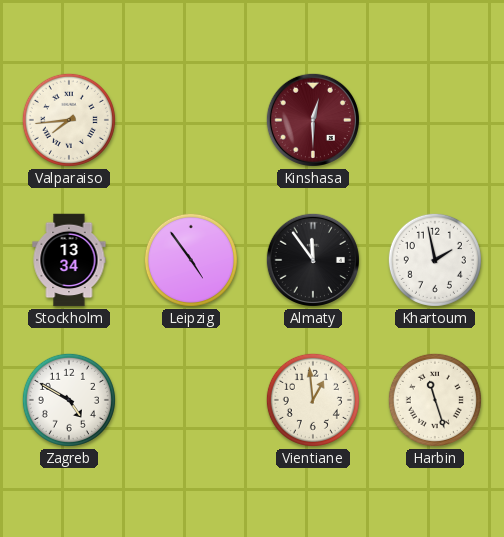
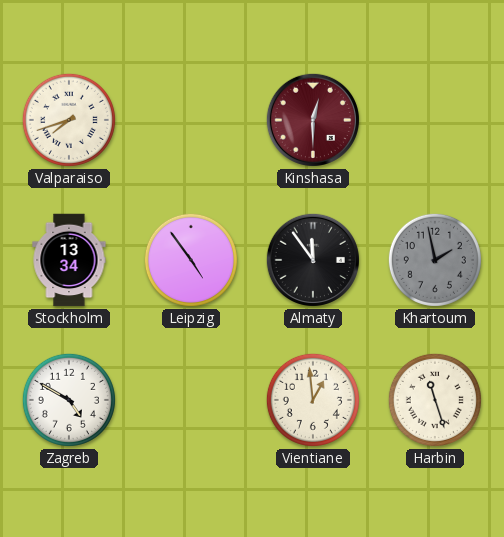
Valparaiso: 7:44 -> 7:42
Khartoum dial: white -> grey
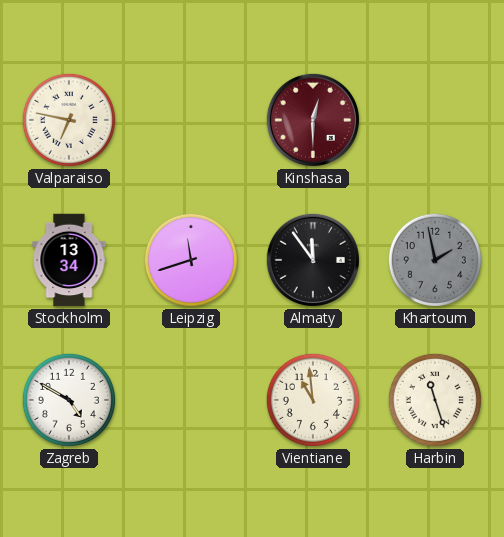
Valparaiso: 7:42 -> 6:47
Leipzig: 4:54 -> 11:42
Vientiane: 12:59 -> 10:59
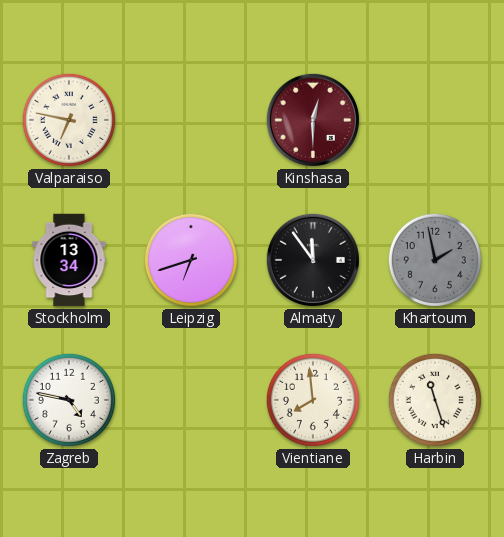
Leipzig: 11:42 -> 6:42
Zagreb: 4:50 -> 4:47
Vientiane: 10:59 -> 7:59
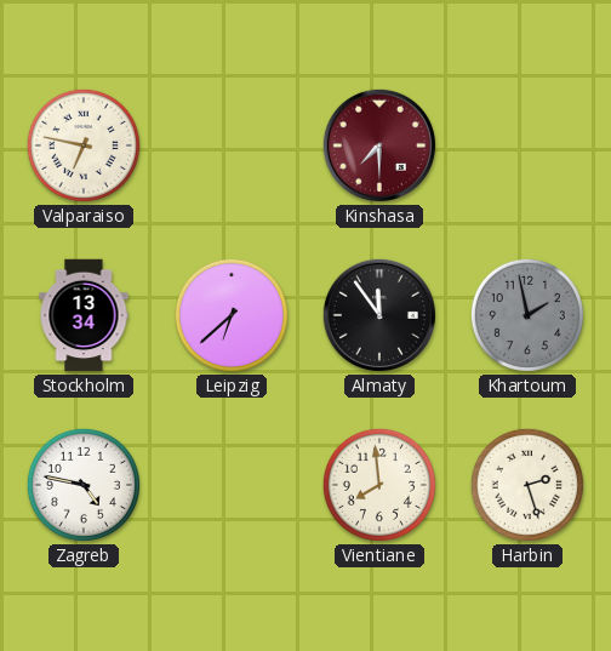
Kinshasa: 12:30 -> 7:30
Leipzig: 6:42 -> 6:38
Harbin: 11:27 -> 2:27
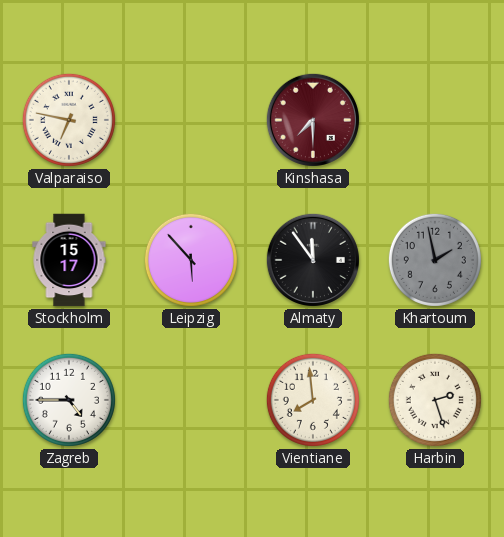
Stockholm: 13:34 -> 15:17
Leipzig: 6:38 -> 5:53
Zagreb: 4:47 -> 4:45
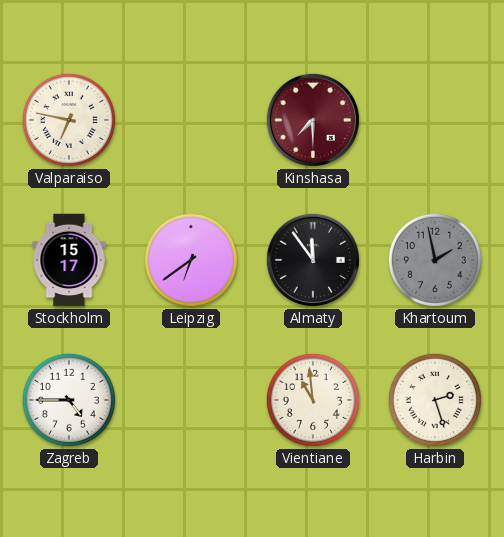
Leipzig: 5:53 -> 6:39
Vientiane: 7:59 -> 10:59
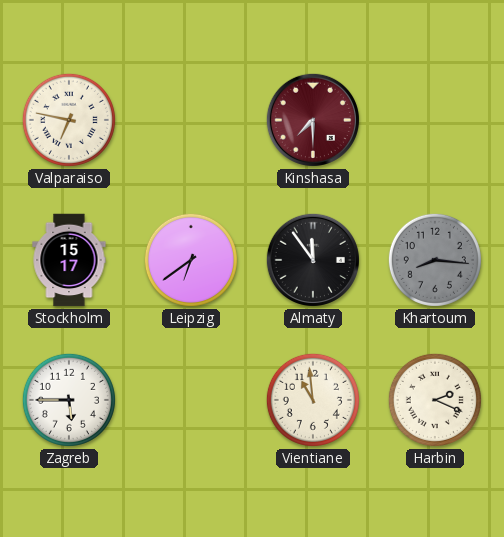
Khartoum: 1:58 -> 8:16
Zagreb: 4:45 -> 5:45
Harbin: 2:27 -> 2:19
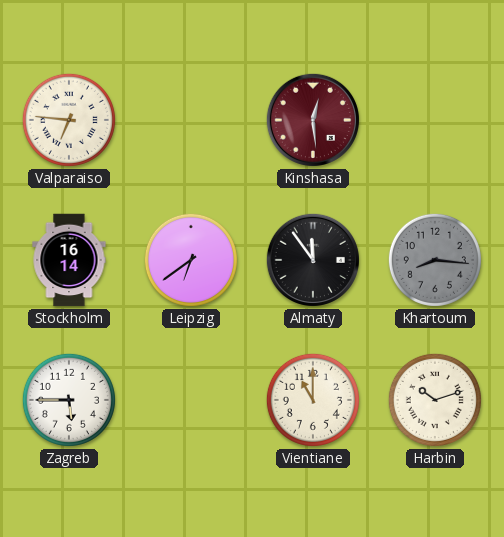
Valparaiso: 6:47 -> 6:46
Kinshasa: 7:30 -> 12:29
Stockholm: 15:17 -> 16:14
Vientiane: 10:59 -> 11:00
Harbin: 2:19 -> 10:12
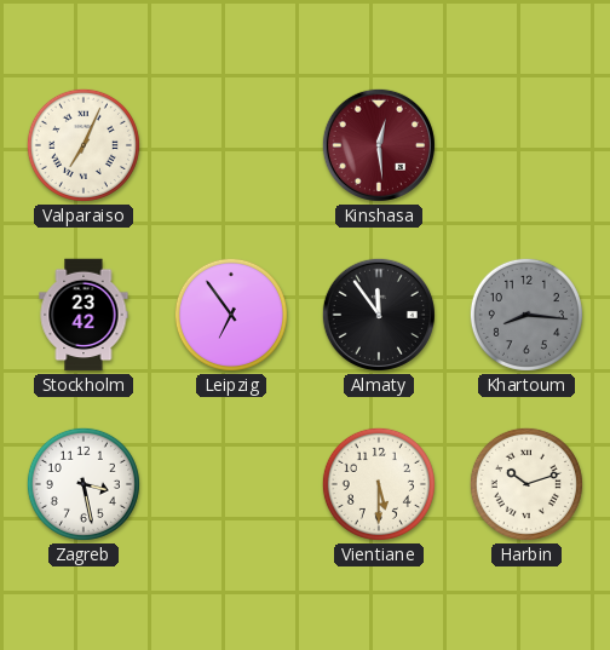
Valparaiso: 6:46 -> 7:04
Stockholm: 16:14 -> 23:42
Leipzig: 6:39 -> 6:54
Zagreb: 5:45 -> 3:28
Vientiane: 11:00 -> 5:30
